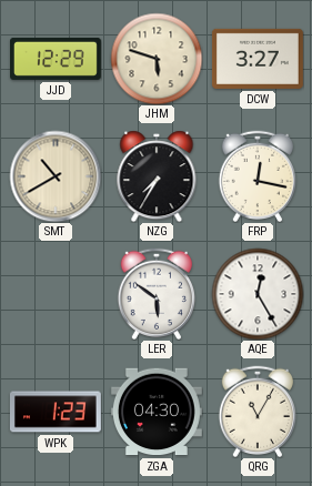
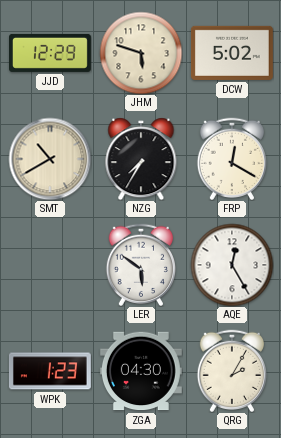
DCW: 3:27 -> 5:02
FRP: 12:17 -> 12:20
QRG: 11:05 -> 2:05
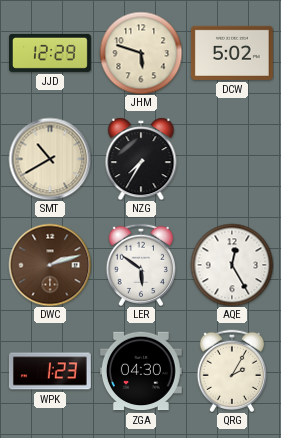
FRP: 12:20 -> none
DWC: none -> 2:12
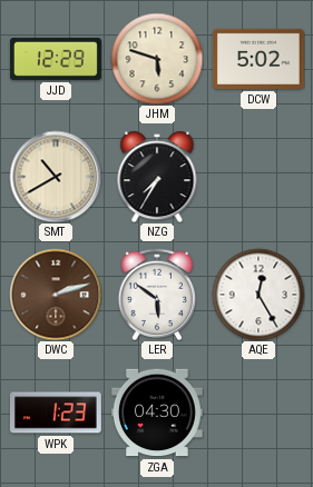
QRG: 2:05 -> none
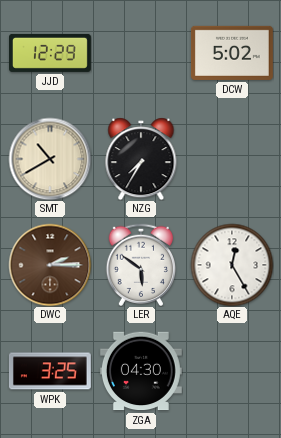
JHM: 5:48 -> none
DWC: 2:12 -> 2:15
WPK: 1:23 -> 3:25
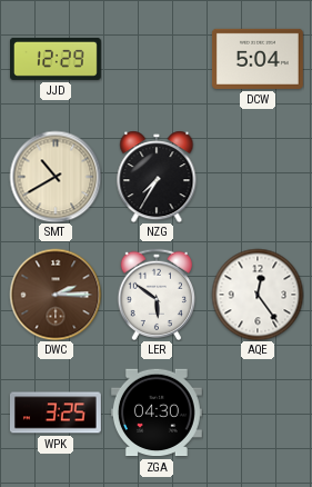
DCW: 5:02 -> 5:04
AQE: 12:25 -> 12:24
